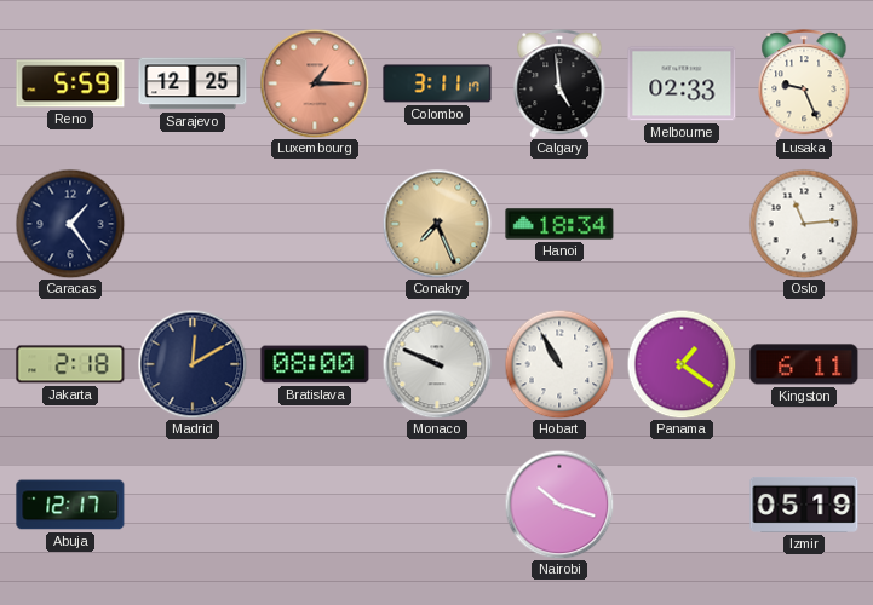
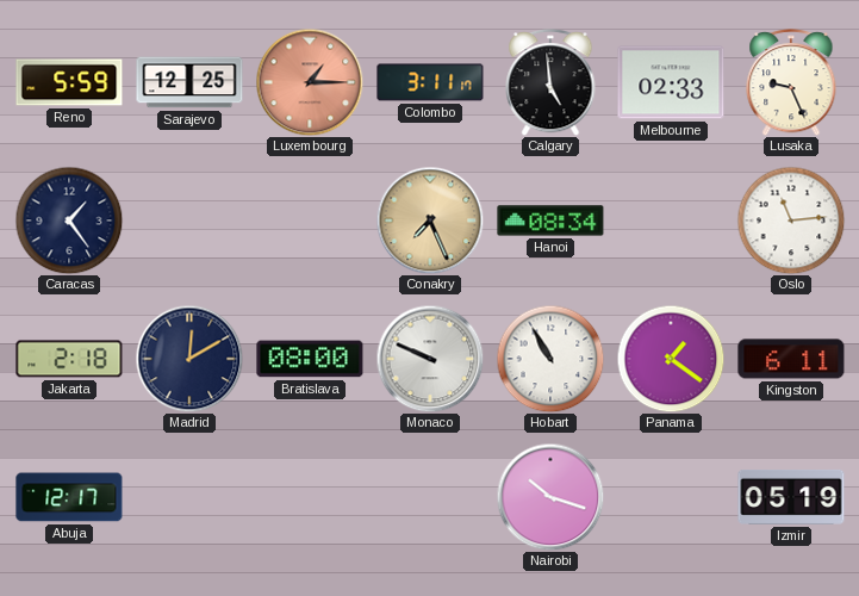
Hanoi: 18:34 -> 08:34
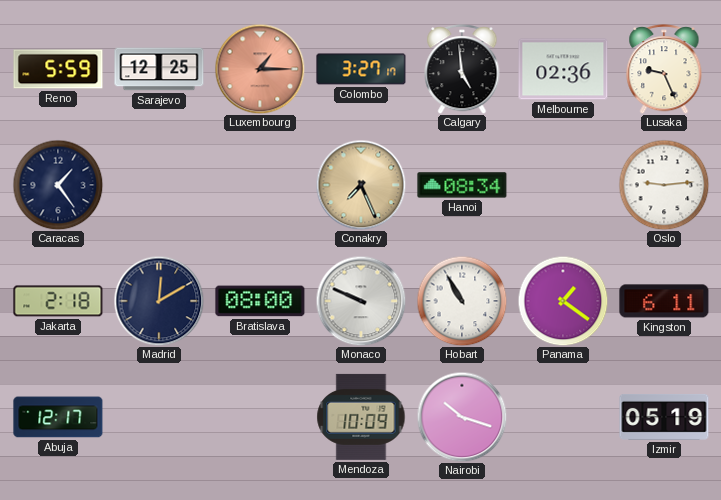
Colombo: 3:11 -> 3:27
Melbourne: 02:33 -> 02:36
Oslo: 11:14 -> 9:14
Mendoza: none -> 10:09
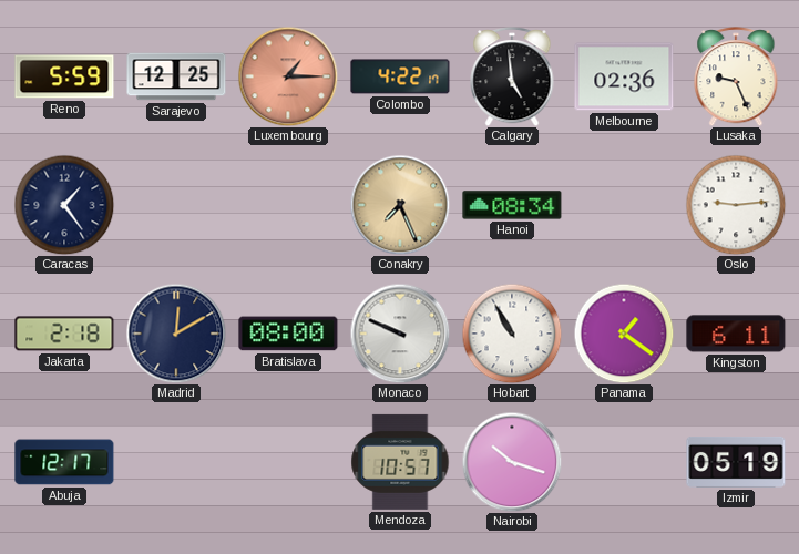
Colombo: 3:27 -> 4:22
Mendoza: 10:09 -> 10:57
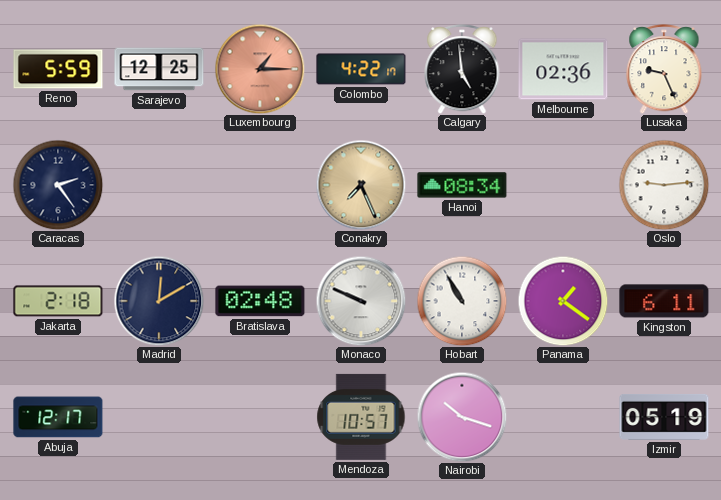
Caracas: 1:24 -> 2:24
Bratislava: 08:00 -> 02:48
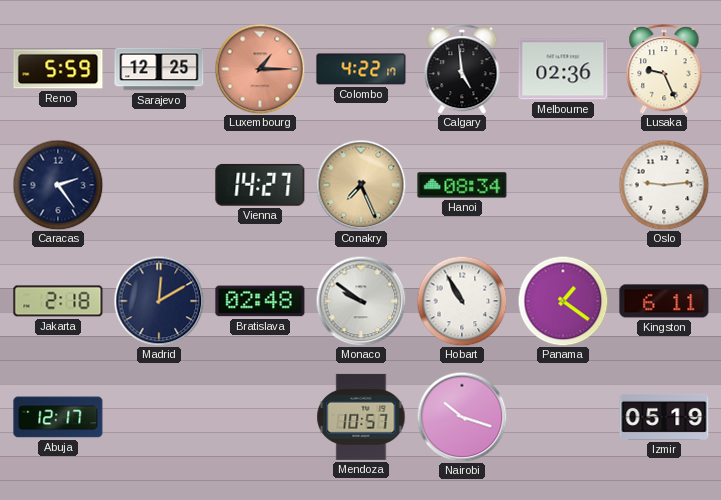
Vienna: none -> 14:27
Monaco: 9:49 -> 9:51
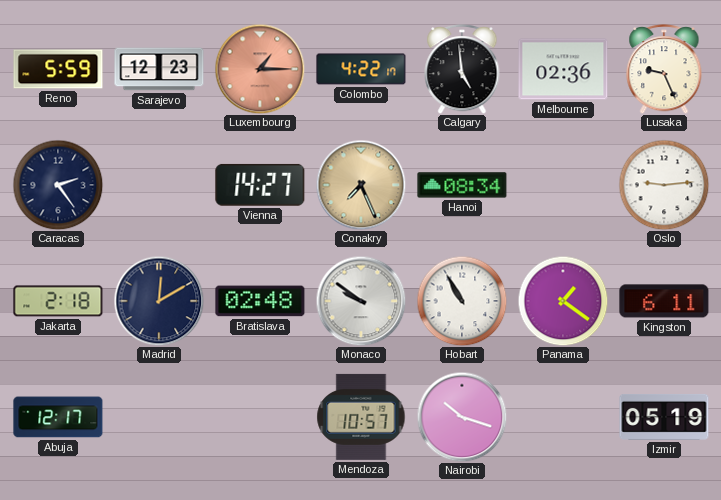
Sarajevo: 12:25 -> 12:23
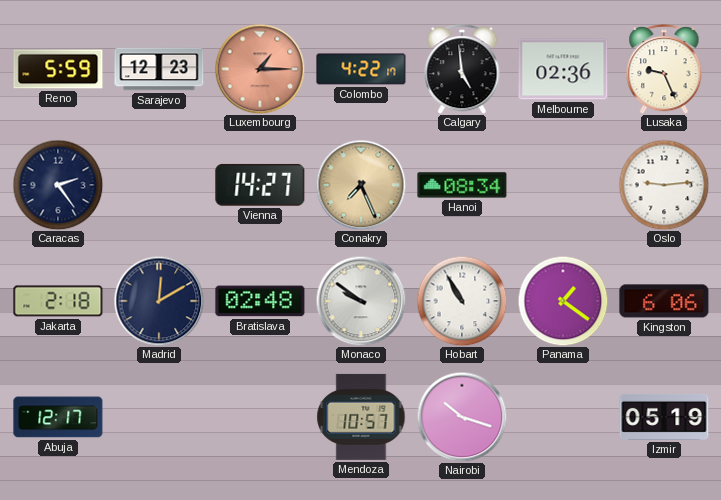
Kingston: 6:11 -> 6:06
